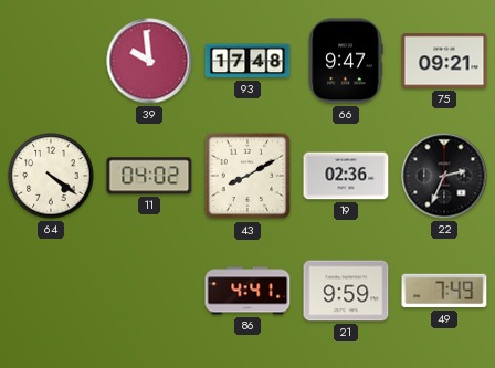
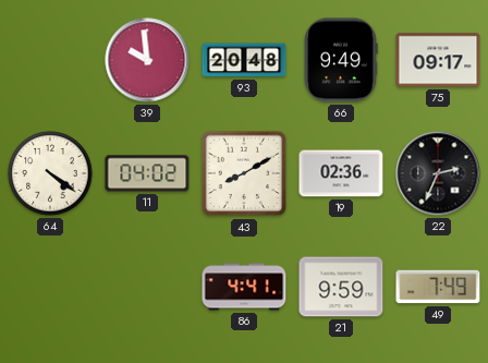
93: 17:48 -> 20:48
66: 9:47 -> 9:49
75: 09:21 -> 09:17
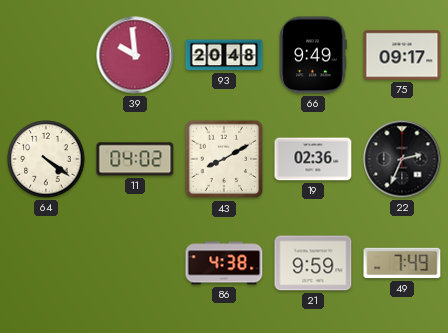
86: 4:41 -> 4:38
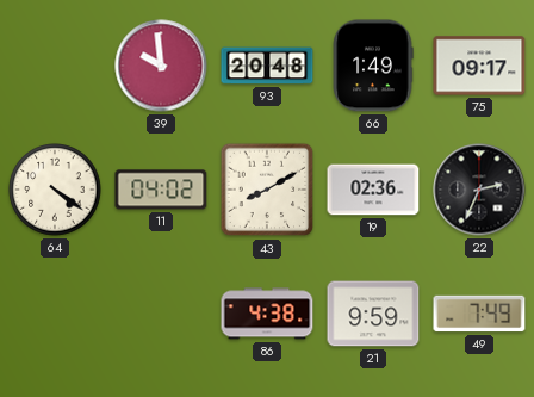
66: 9:49 -> 1:49
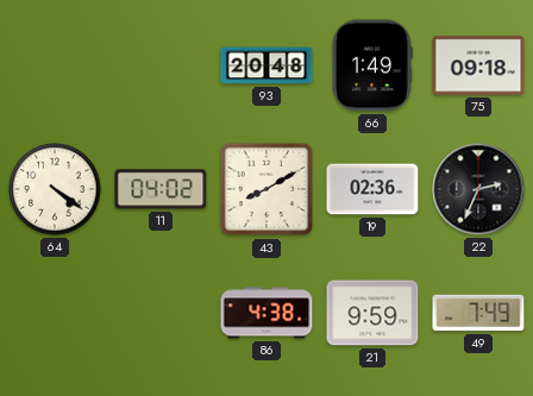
39: 9:59 -> none
75: 09:17 -> 09:18
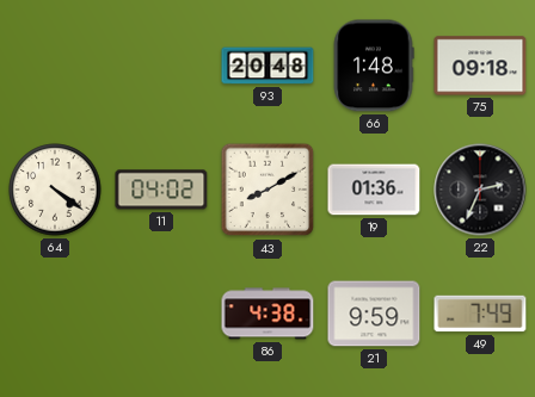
66: 1:49 -> 1:48
19: 02:36 -> 01:36
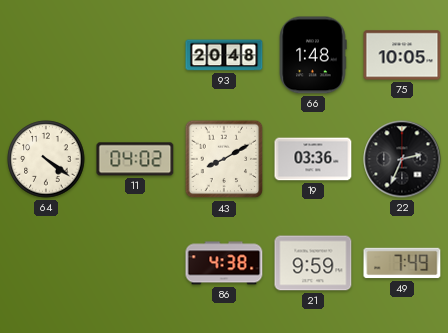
75: 09:18 -> 10:05
19: 01:36 -> 03:36
